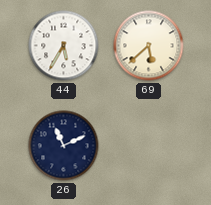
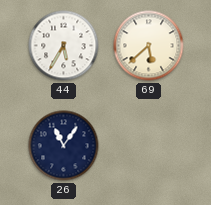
26: 11:11 -> 11:06
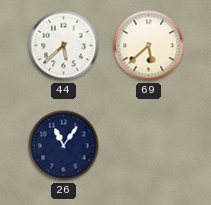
44: 5:35 -> 5:38
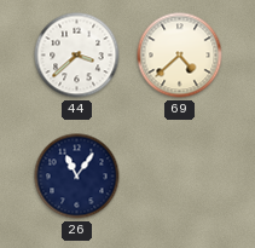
44: 5:38 -> 3:38
69: 5:38 -> 4:38
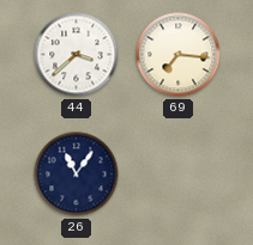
69: 4:38 -> 7:16
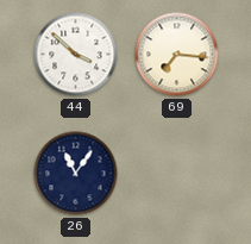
44: 3:38 -> 3:52
